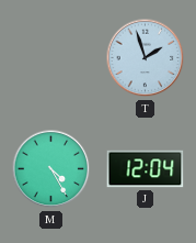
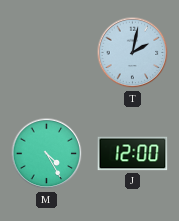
T: 1:57 -> 2:02
J: 12:04 -> 12:00
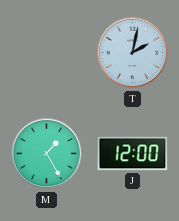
M: 4:25 -> 1:25
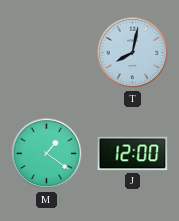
T: 2:02 -> 8:02
M: 1:25 -> 1:21
